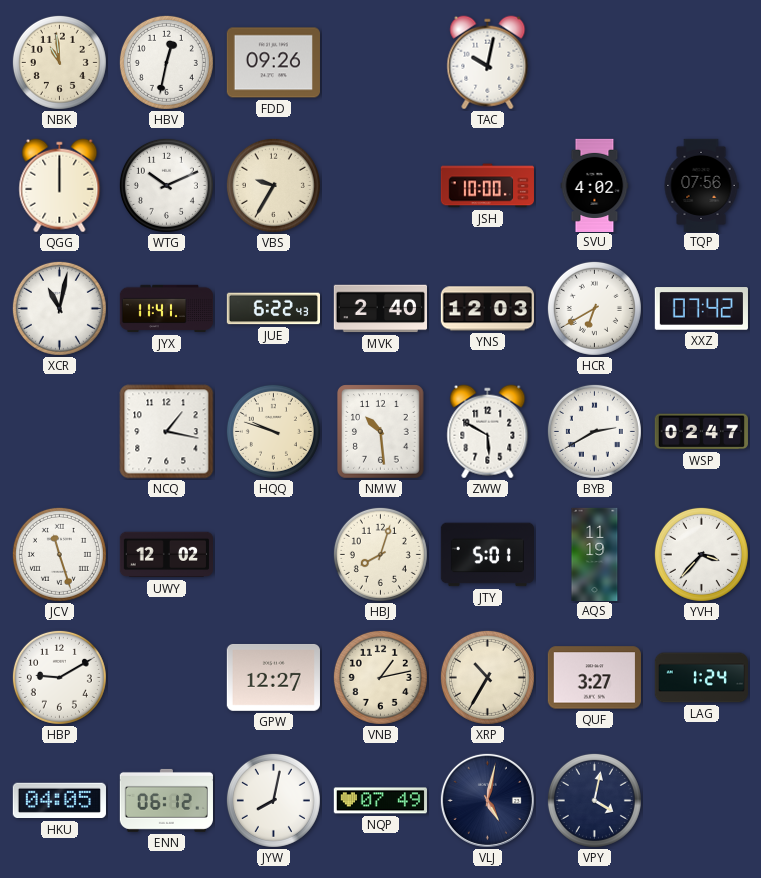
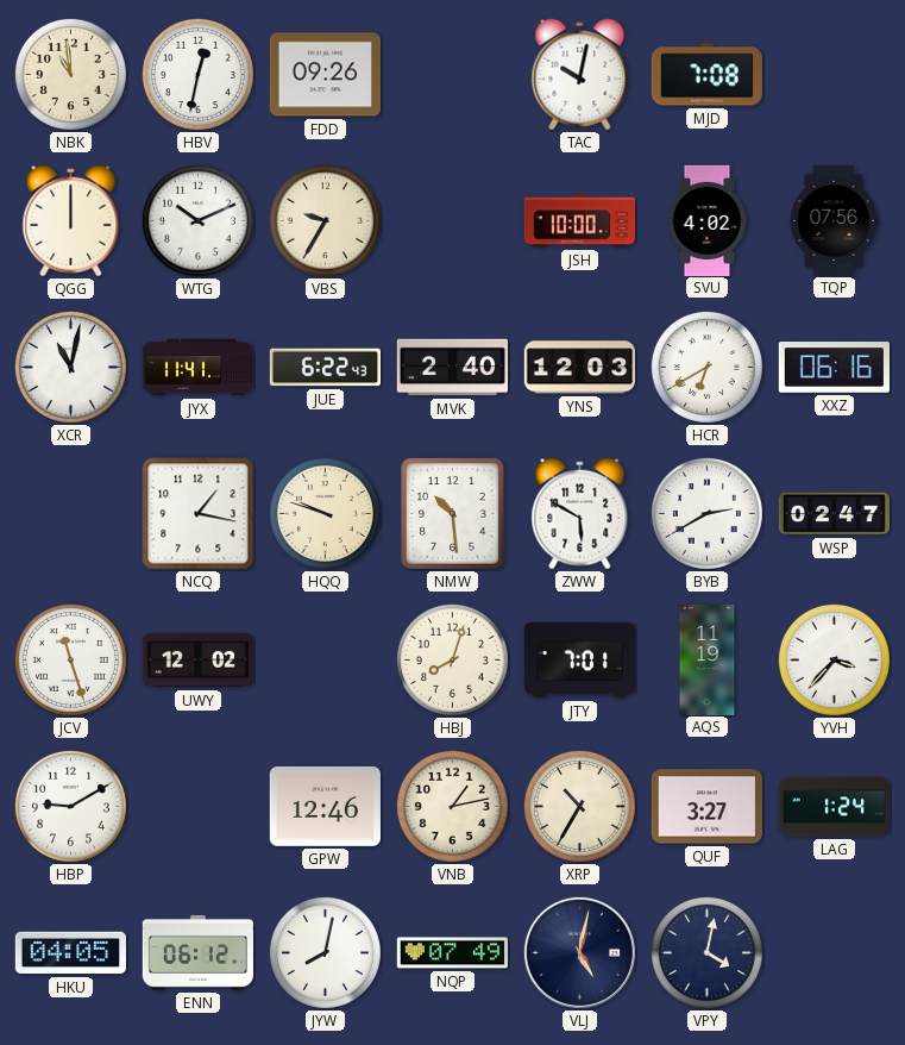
MJD: none -> 7:08
XXZ: 07:42 -> 06:16
JTY: 5:01 -> 7:01
GPW: 12:27 -> 12:46
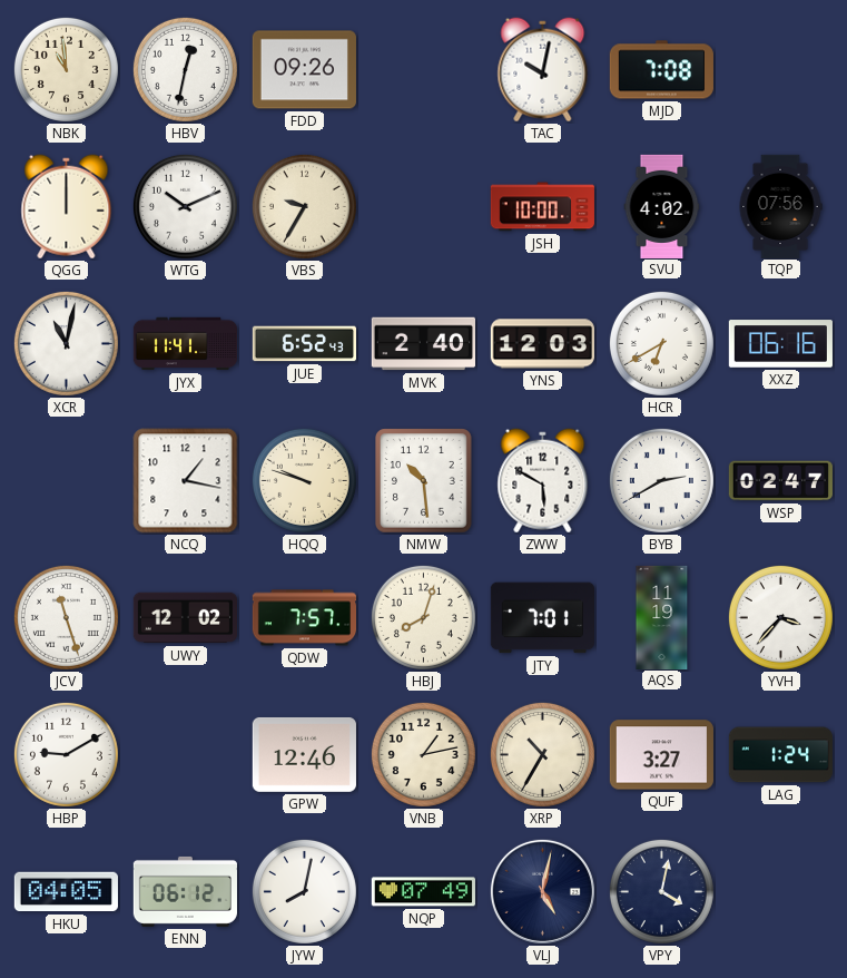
JUE: 6:22 -> 6:52
QDW: none -> 7:57
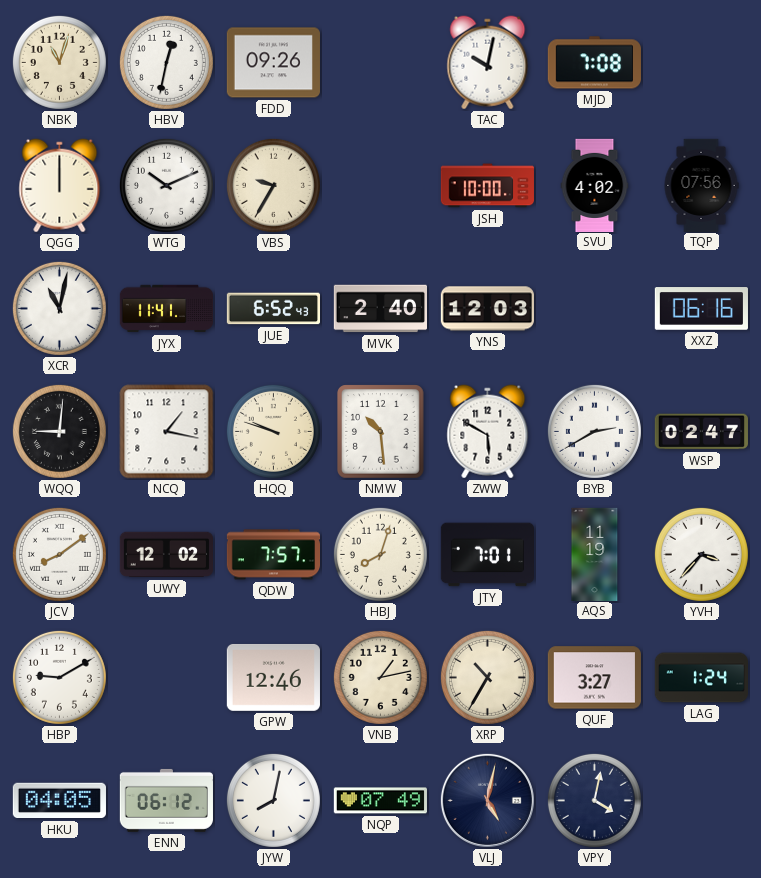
NBK: 10:59 -> 11:03
HCR: 6:40 -> none
WQQ: none -> 9:01
JCV: 11:27 -> 8:09
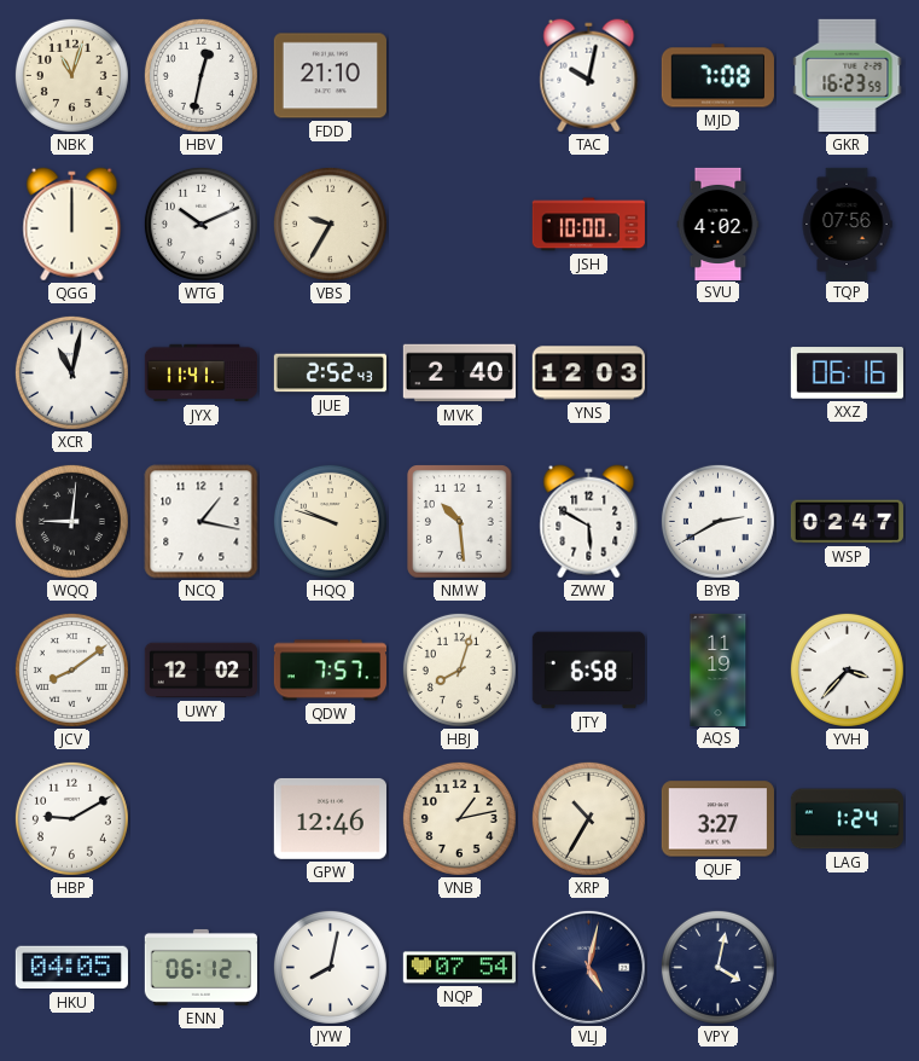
FDD: 09:26 -> 21:10
GKR: none -> 16:23
JUE: 6:52 -> 2:52
JTY: 7:01 -> 6:58
NQP: 07:49 -> 07:54
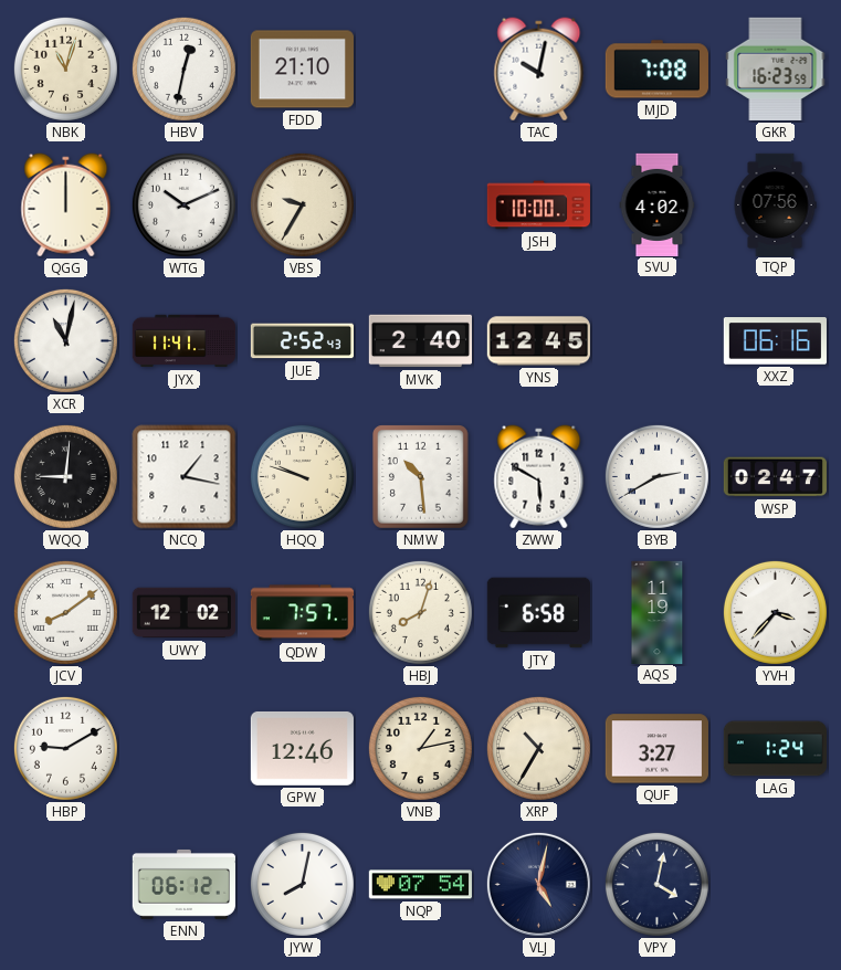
YNS: 12:03 -> 12:45
HKU: 04:05 -> none
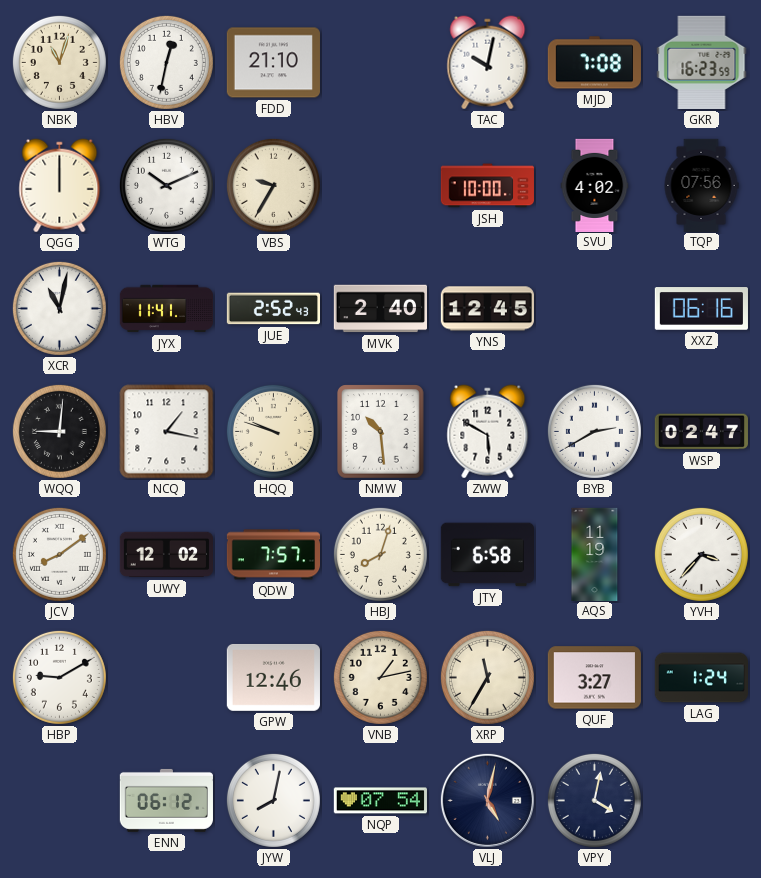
XRP: 10:35 -> 11:35
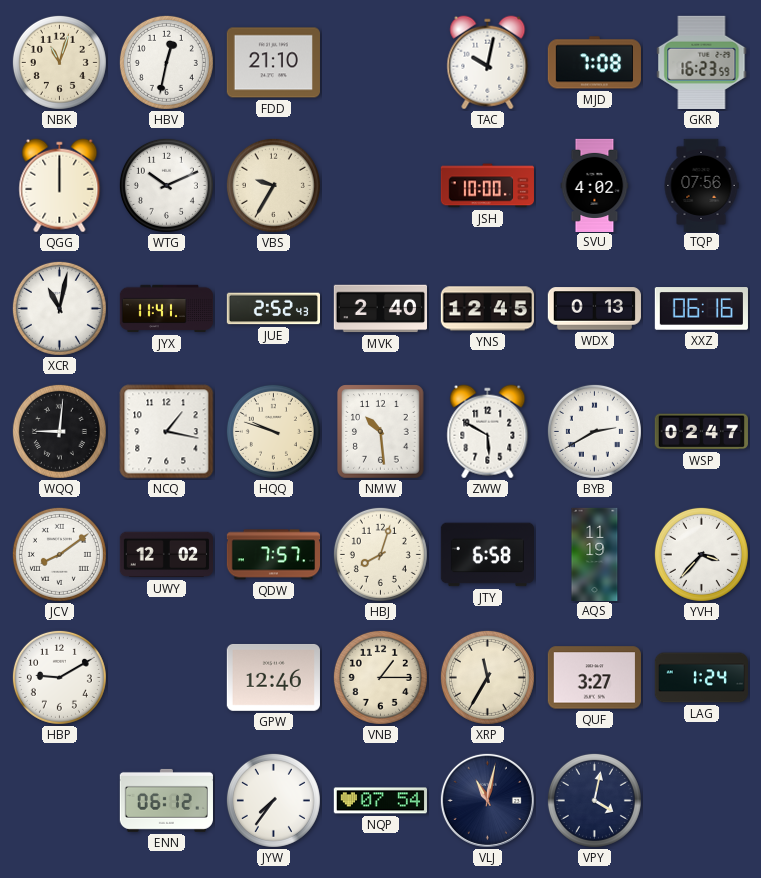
WDX: none -> 0:13
VNB: 1:13 -> 1:15
JYW: 8:02 -> 7:36
VLJ: 5:02 -> 11:02
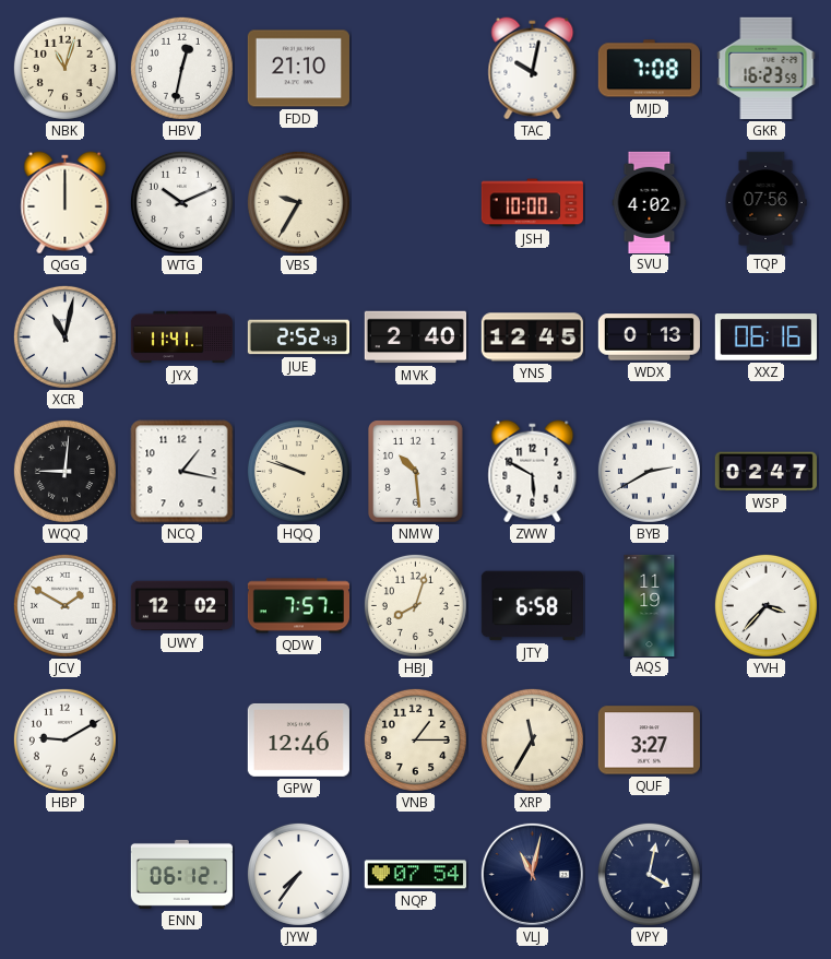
JCV: 8:09 -> 1:50
LAG: 1:24 -> none
